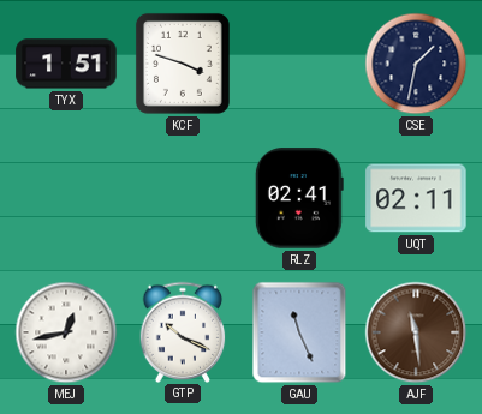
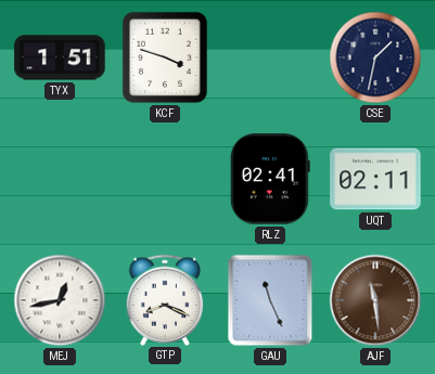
GTP: 10:19 -> 8:19
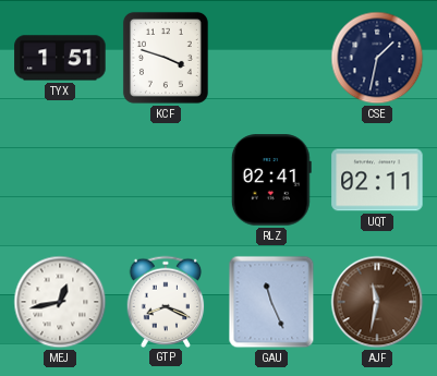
AJF: 11:29 -> 11:32
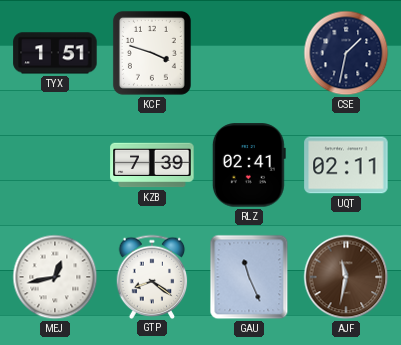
KZB: none -> 7:39
GTP: 8:19 -> 8:21
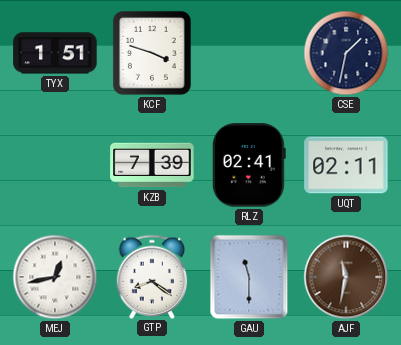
GAU: 11:26 -> 11:30
